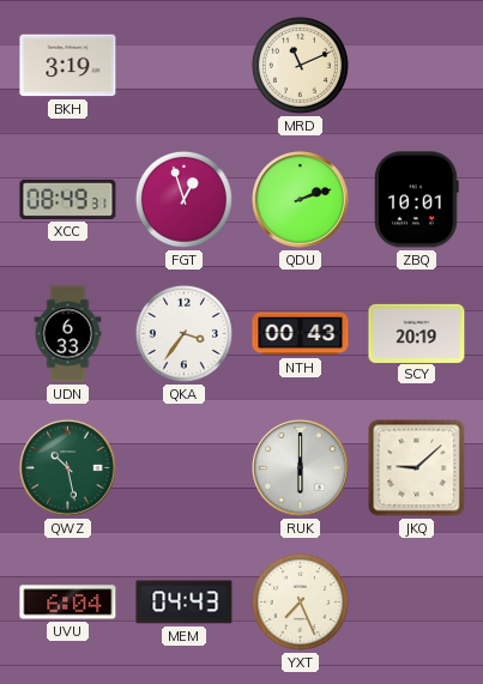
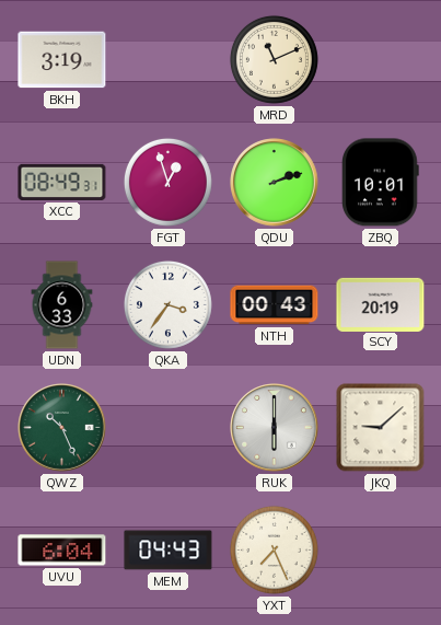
QWZ: 10:28 -> 10:26
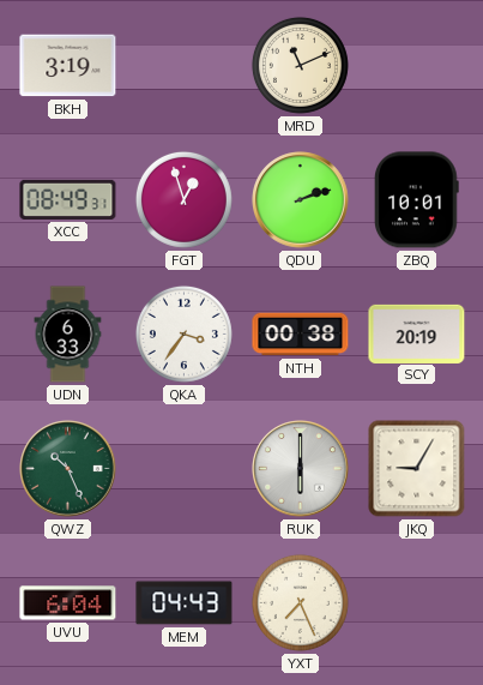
NTH: 00:43 -> 00:38
JKQ: 9:08 -> 9:05
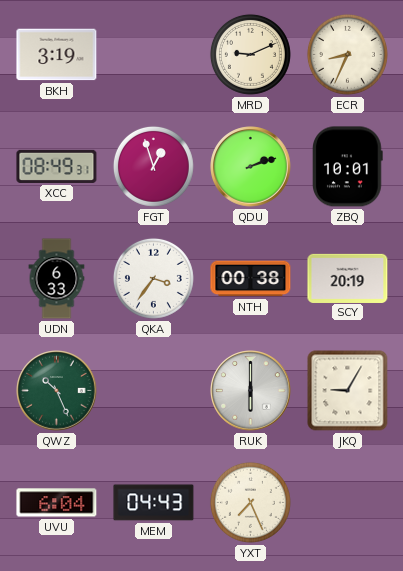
MRD: 11:11 -> 9:11
ECR: none -> 8:34
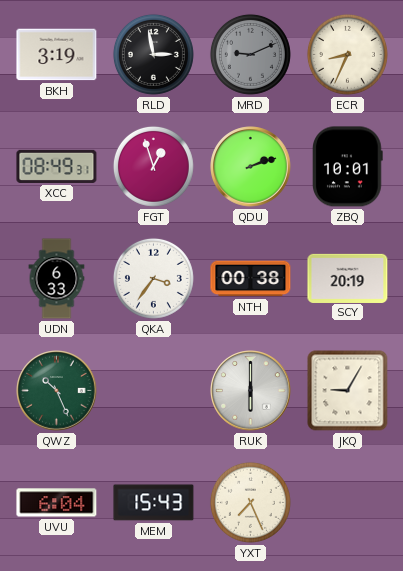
RLD: none -> 2:58
MRD dial: cream -> grey
MEM: 04:43 -> 15:43
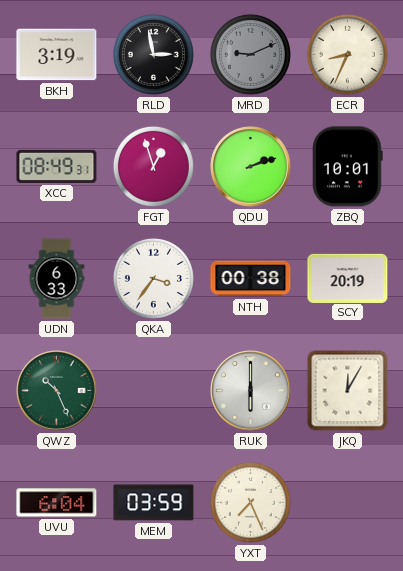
JKQ: 9:05 -> 12:05
MEM: 15:43 -> 03:59
